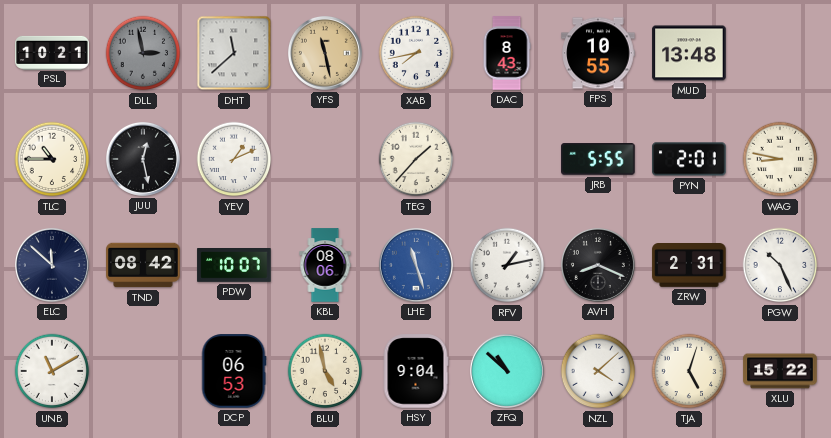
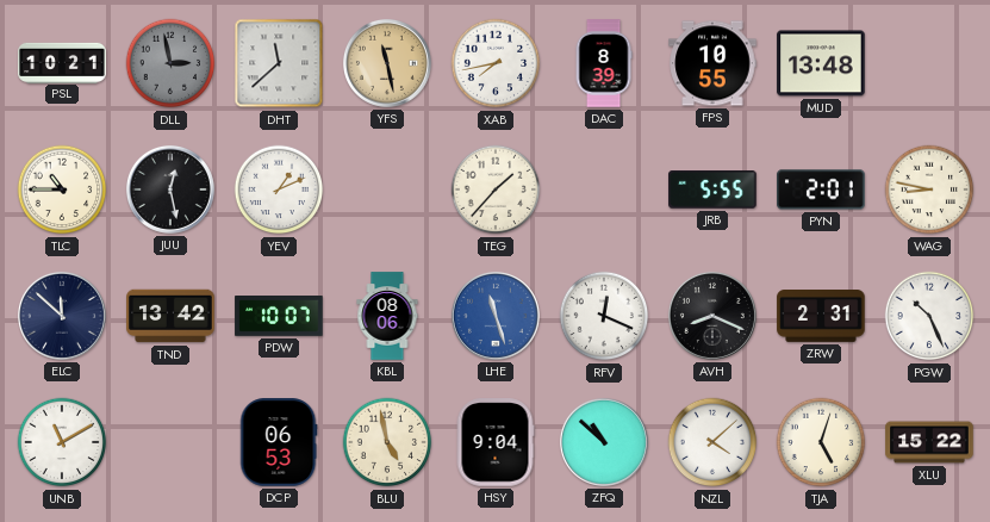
DAC: 8:43 -> 8:39
TND: 08:42 -> 13:42
RFV: 1:13 -> 12:19
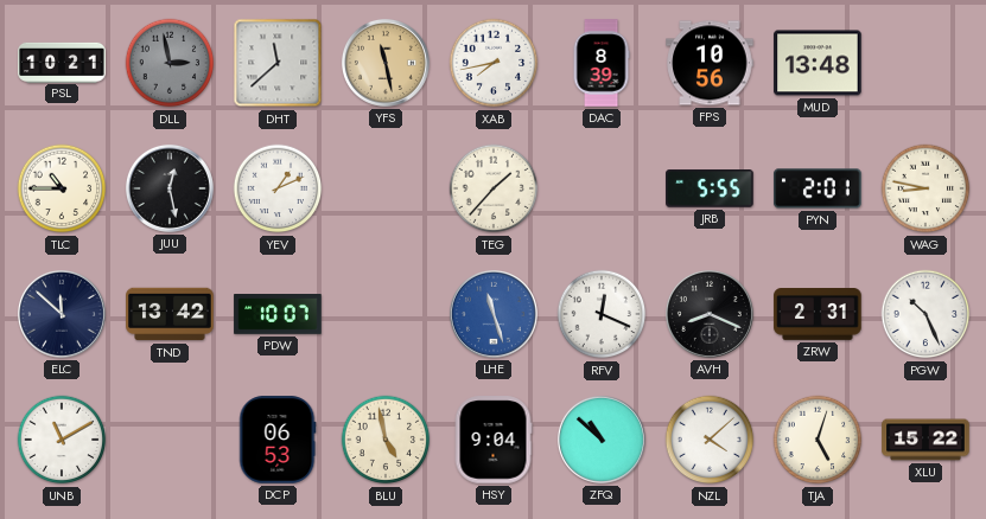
FPS: 10:55 -> 10:56
KBL: 08:06 -> none
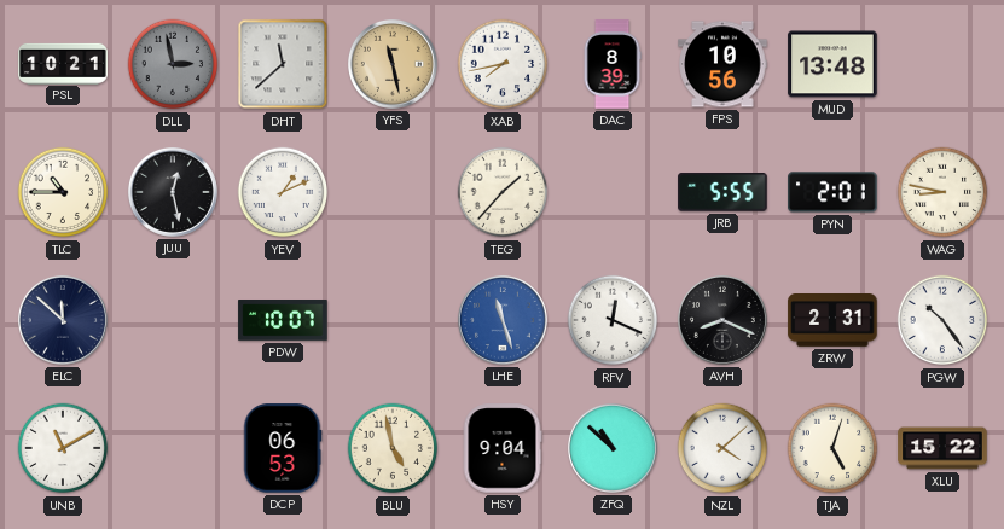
TND: 13:42 -> none
PGW: 10:26 -> 10:24
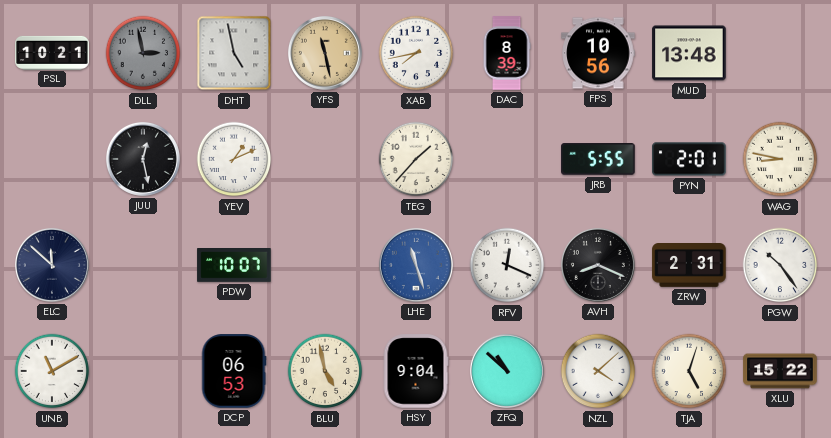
DHT: 11:38 -> 4:58
TLC: 10:45 -> none
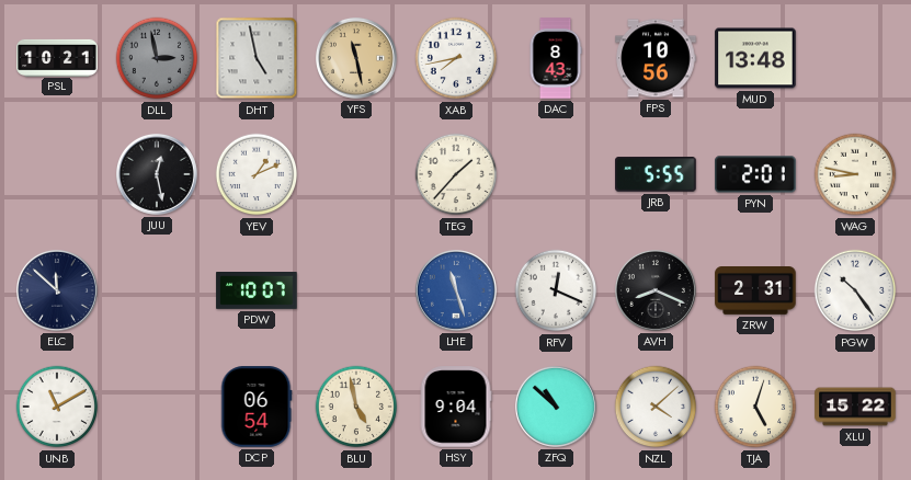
DAC: 8:39 -> 8:43
DCP: 06:53 -> 06:54
